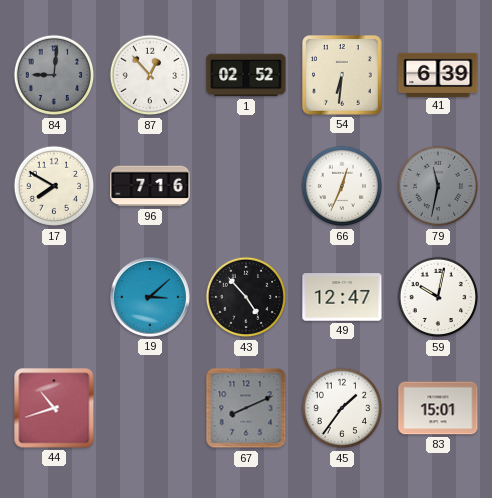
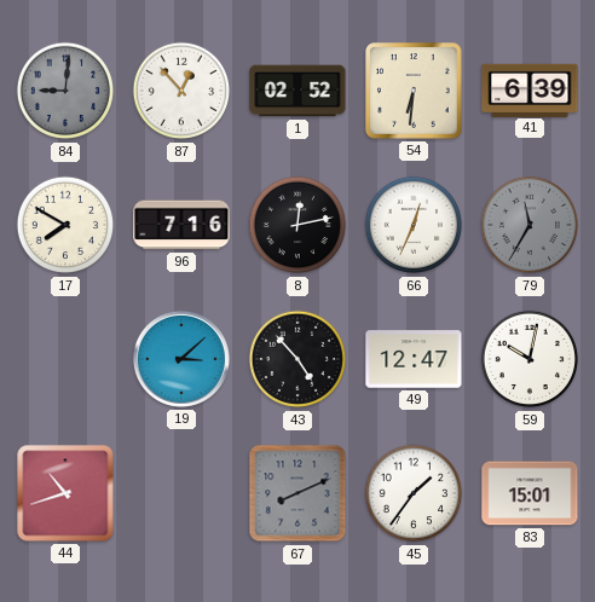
8: none -> 12:13
79: 11:32 -> 11:35
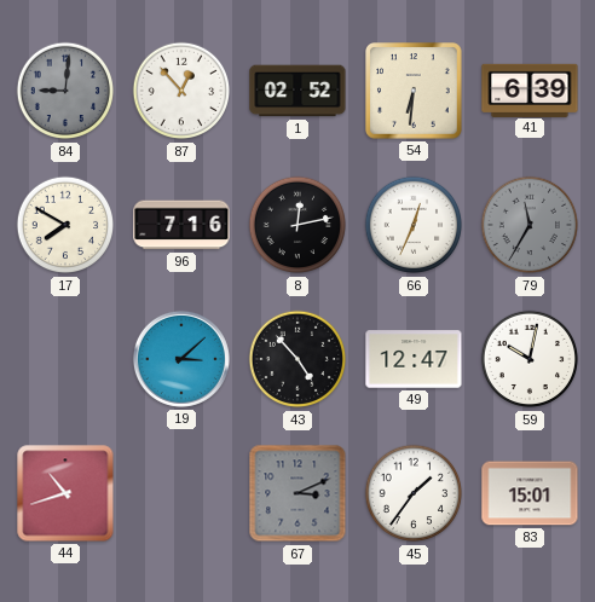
67: 8:11 -> 3:11
